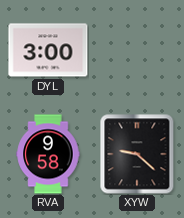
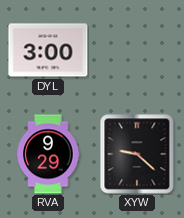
RVA: 9:58 -> 9:29
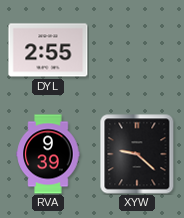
DYL: 3:00 -> 2:55
RVA: 9:29 -> 9:39
